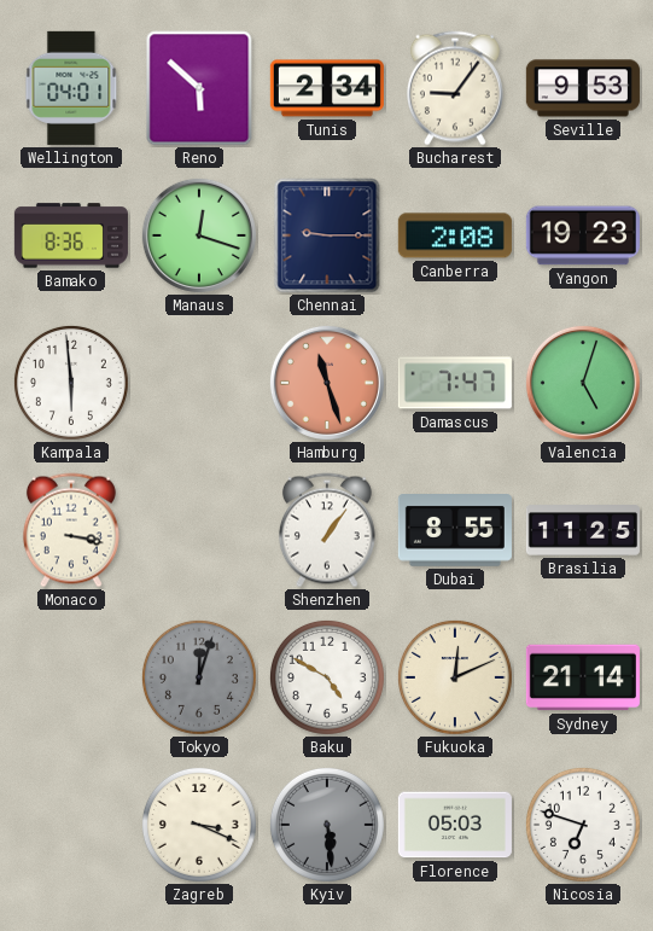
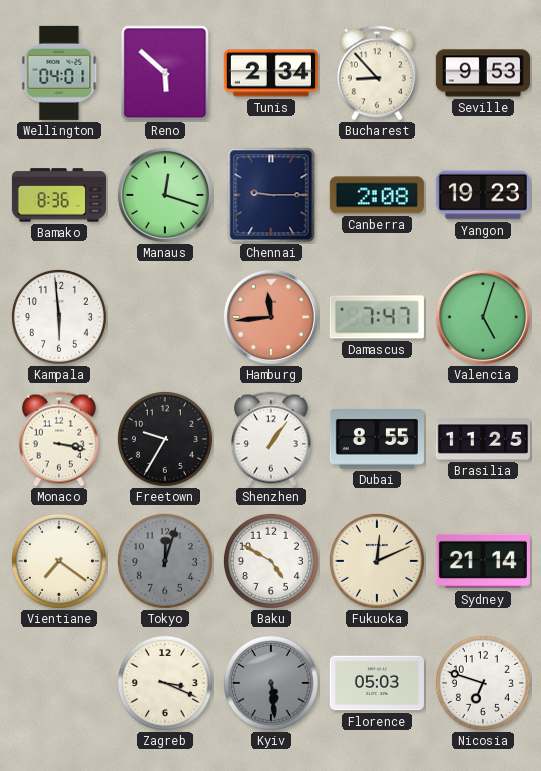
Bucharest: 9:06 -> 8:53
Hamburg: 11:27 -> 11:44
Freetown: none -> 9:35
Vientiane: none -> 7:21
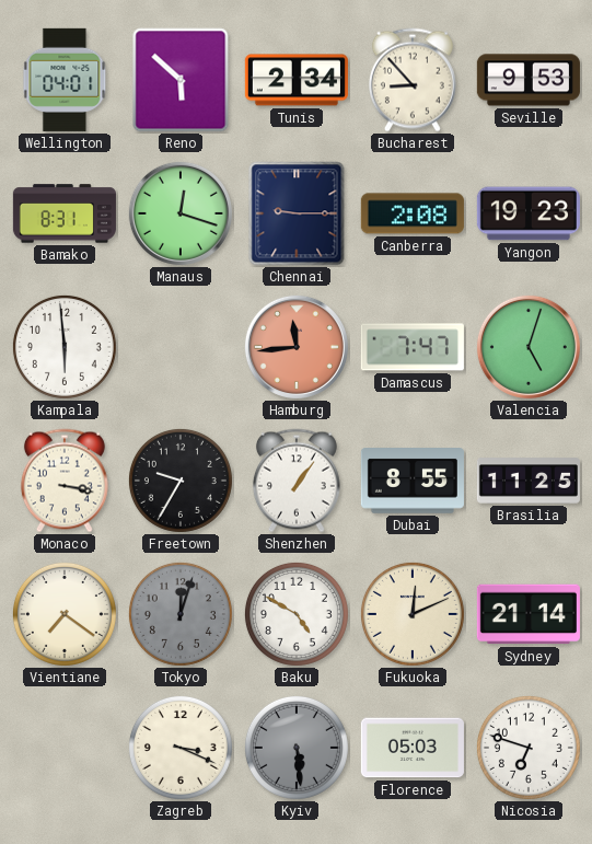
Bamako: 8:36 -> 8:31
